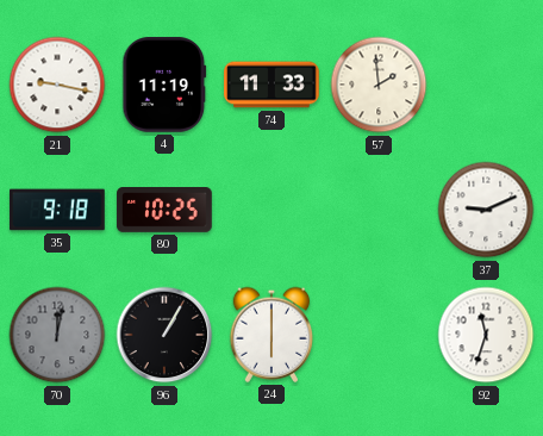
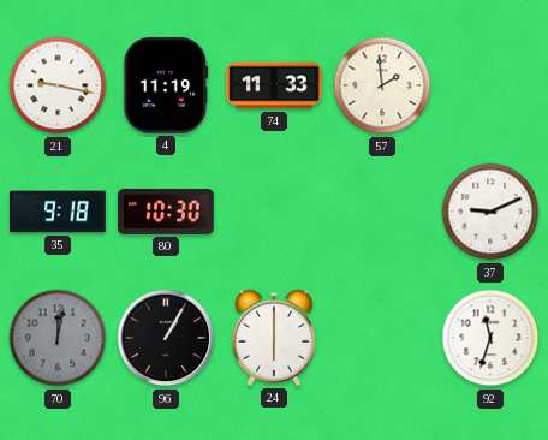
80: 10:25 -> 10:30
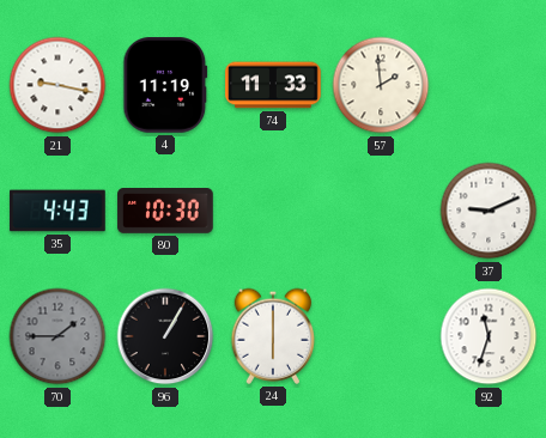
35: 9:18 -> 4:43
70: 12:02 -> 1:45
